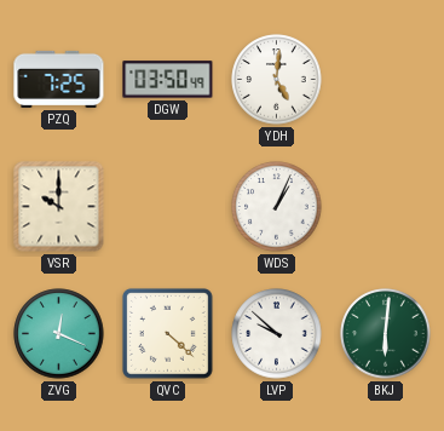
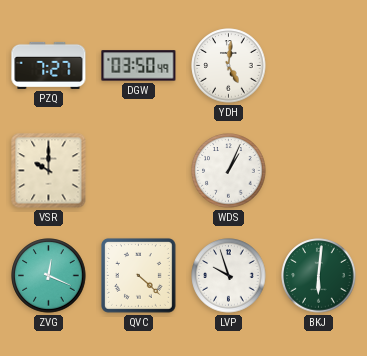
PZQ: 7:25 -> 7:27
LVP: 9:52 -> 9:57
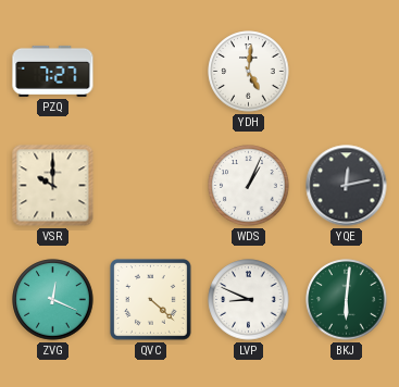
DGW: 03:50 -> none
YQE: none -> 12:13
LVP: 9:57 -> 8:49
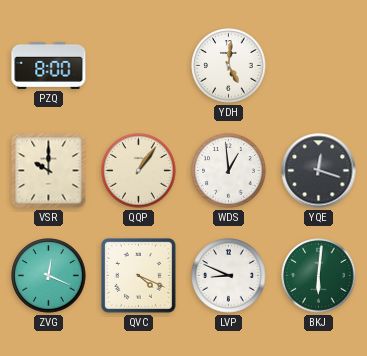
PZQ: 7:27 -> 8:00
QQP: none -> 1:06
WDS: 1:04 -> 12:59
YQE: 12:13 -> 12:18
QVC: 4:22 -> 4:19
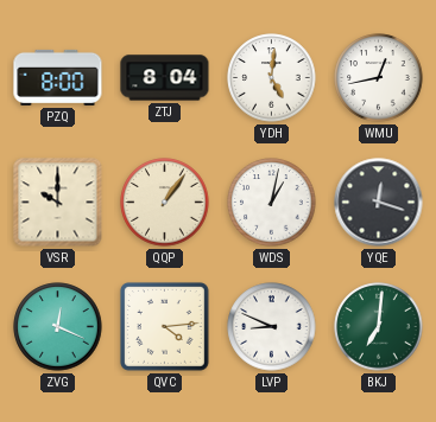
ZTJ: none -> 8:04
WMU: none -> 12:43
WDS: 12:59 -> 1:02
QVC: 4:19 -> 4:14
BKJ: 6:01 -> 7:01
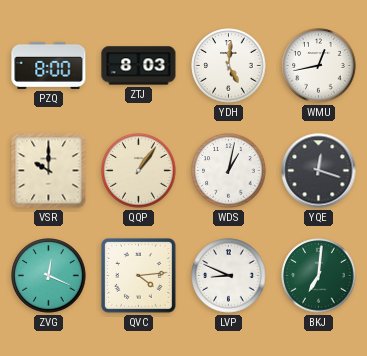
ZTJ: 8:04 -> 8:03
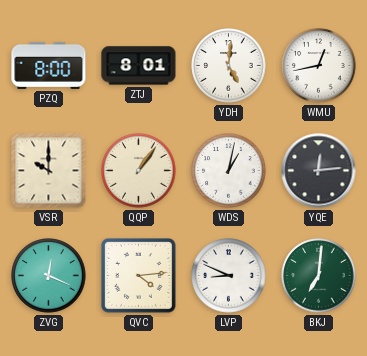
ZTJ: 8:03 -> 8:01
YQE: 12:18 -> 12:14
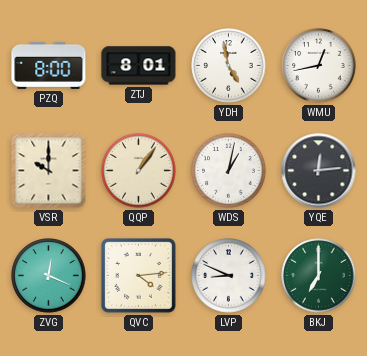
YDH: 5:01 -> 4:58
BKJ: 7:01 -> 7:00
